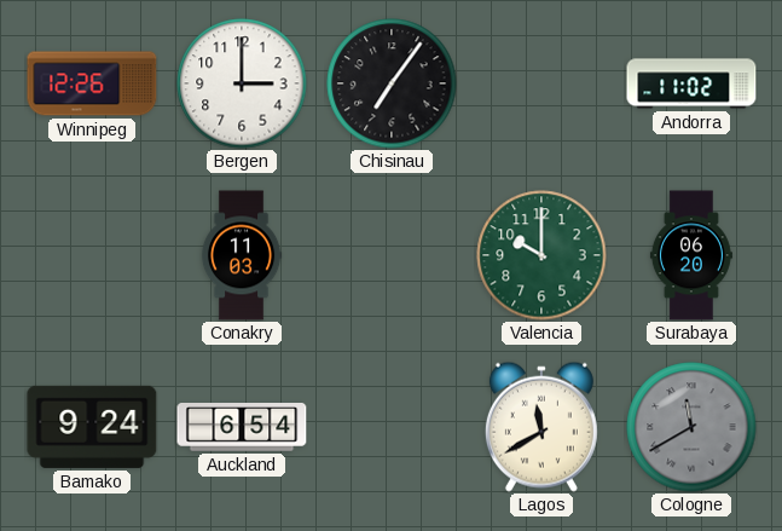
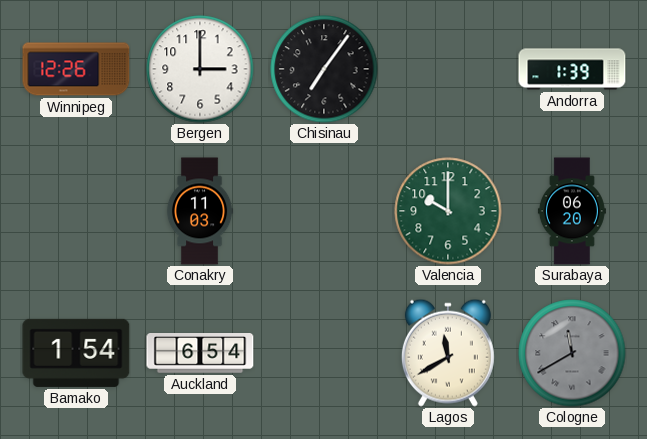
Andorra: 11:02 -> 1:39
Bamako: 9:24 -> 1:54
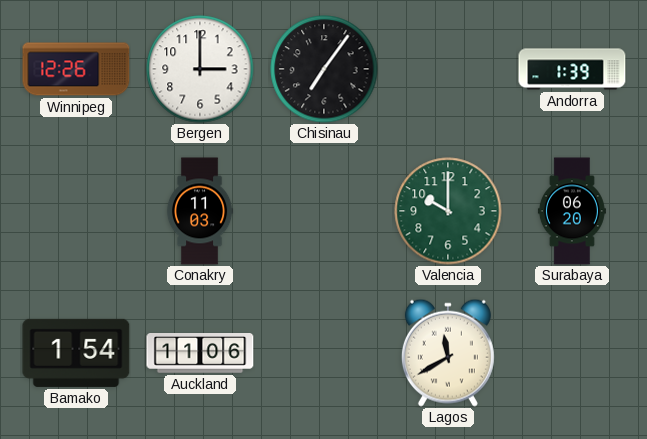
Auckland: 6:54 -> 11:06
Cologne: 11:40 -> none
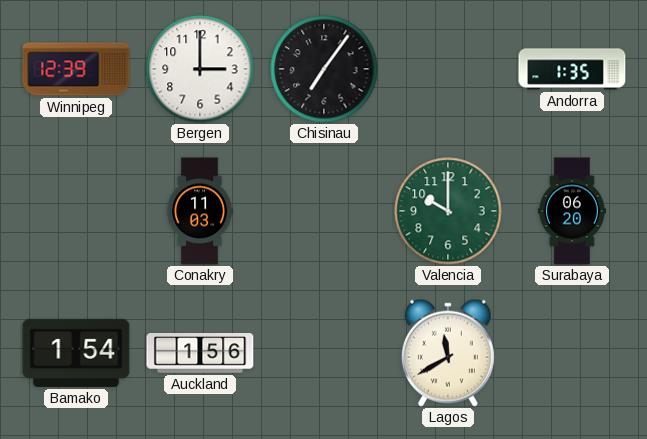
Winnipeg: 12:26 -> 12:39
Andorra: 1:39 -> 1:35
Auckland: 11:06 -> 1:56
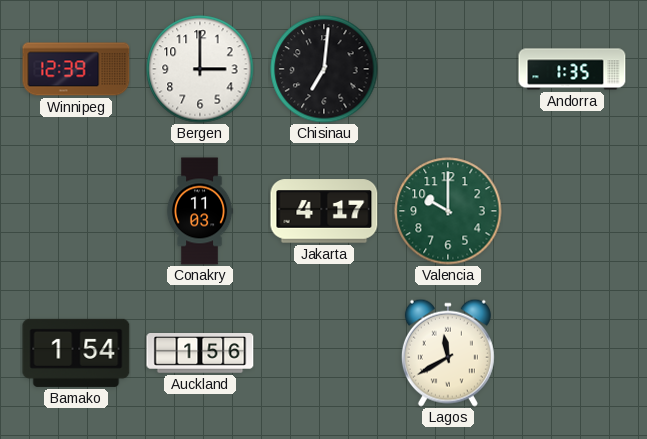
Chisinau: 7:06 -> 7:01
Jakarta: none -> 4:17
Surabaya: 06:20 -> none
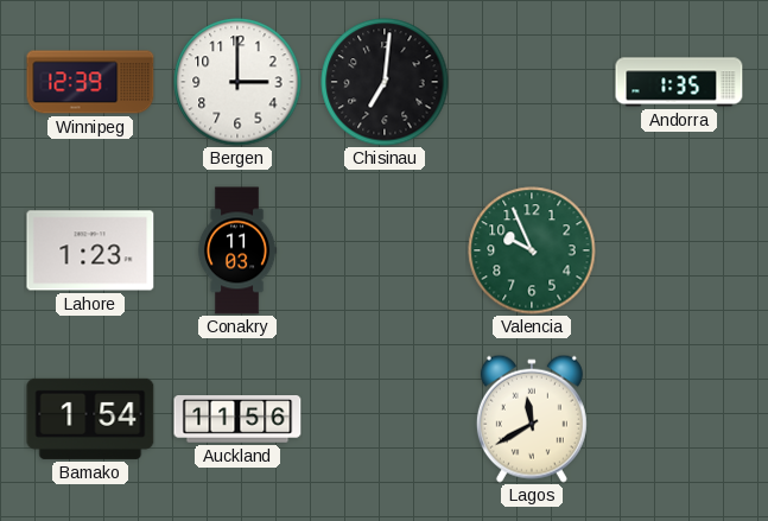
Lahore: none -> 1:23
Jakarta: 4:17 -> none
Valencia: 10:00 -> 9:56
Auckland: 1:56 -> 11:56
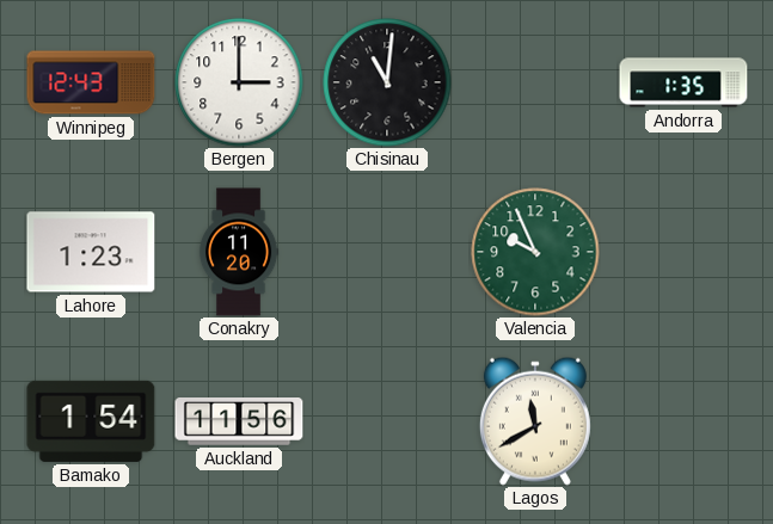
Winnipeg: 12:39 -> 12:43
Chisinau: 7:01 -> 11:01
Conakry: 11:03 -> 11:20
